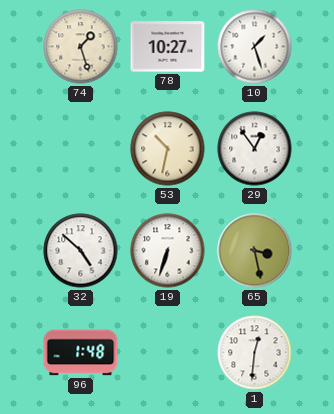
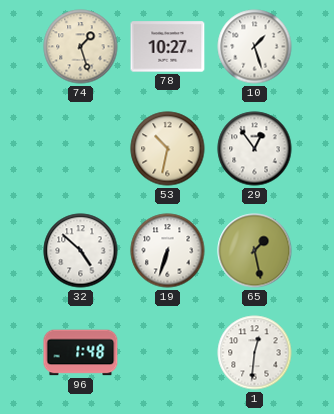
65: 3:28 -> 1:28
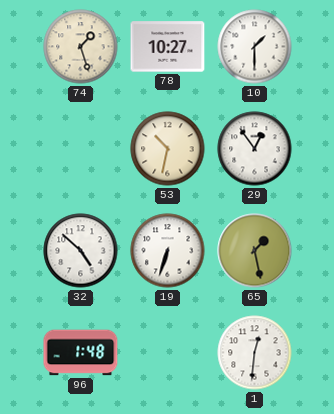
10: 1:27 -> 1:30
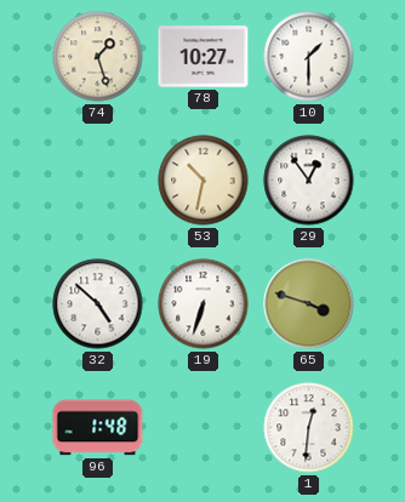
65: 1:28 -> 3:48
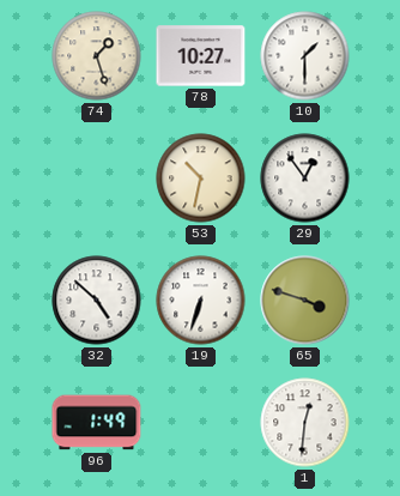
96: 1:48 -> 1:49
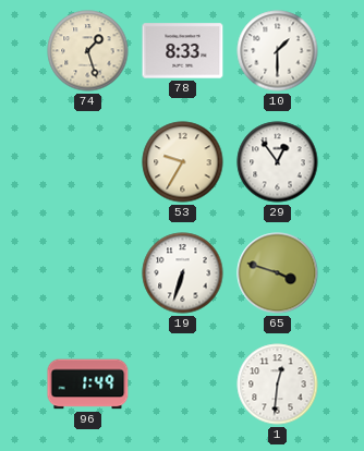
78: 10:27 -> 8:33
53: 10:32 -> 9:35
32: 4:52 -> none
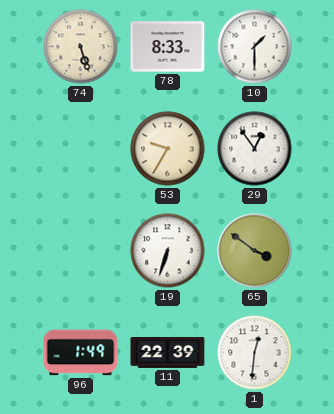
74: 1:27 -> 5:27
65: 3:48 -> 3:51
11: none -> 22:39
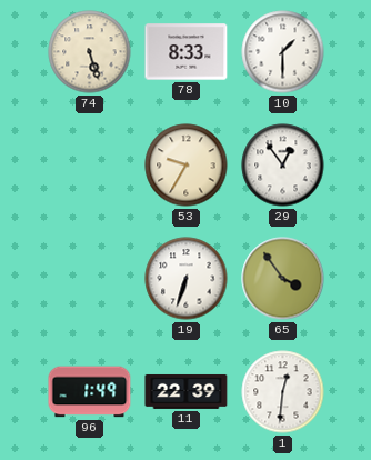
65: 3:51 -> 3:54
